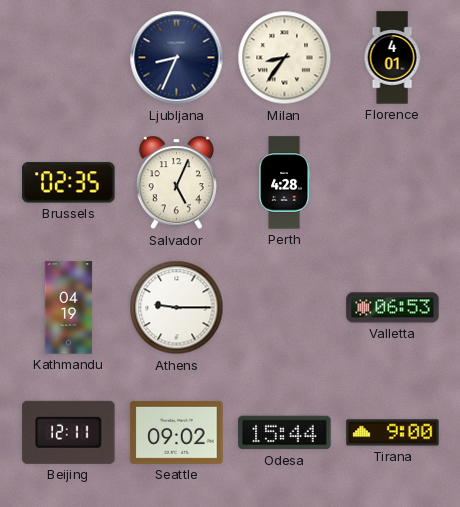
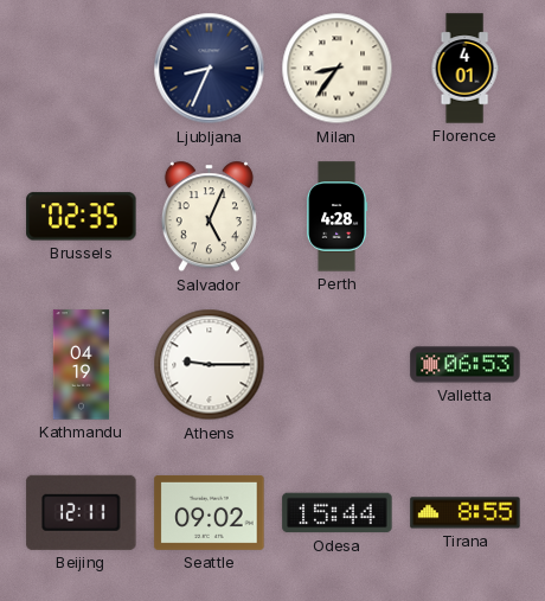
Tirana: 9:00 -> 8:55
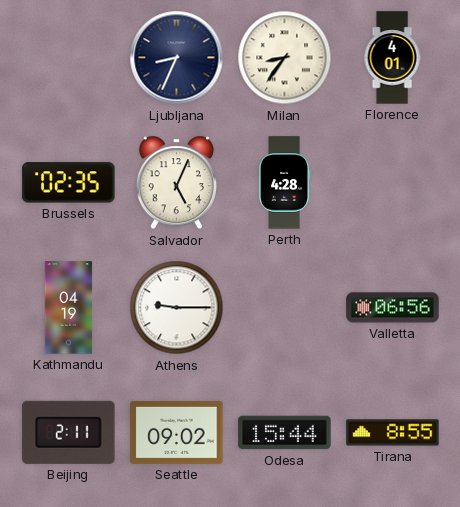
Valletta: 06:53 -> 06:56
Beijing: 12:11 -> 2:11
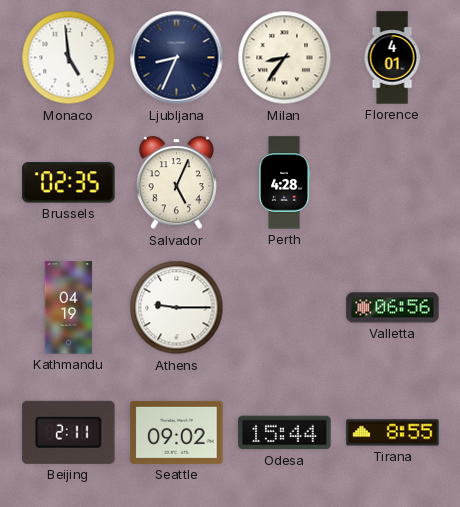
Monaco: none -> 4:59
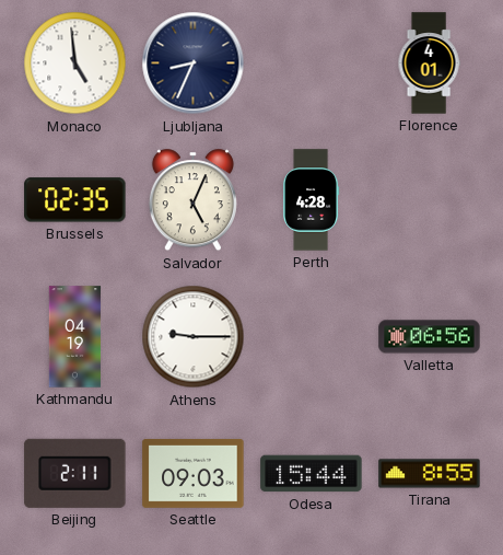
Milan: 8:36 -> none
Seattle: 09:02 -> 09:03
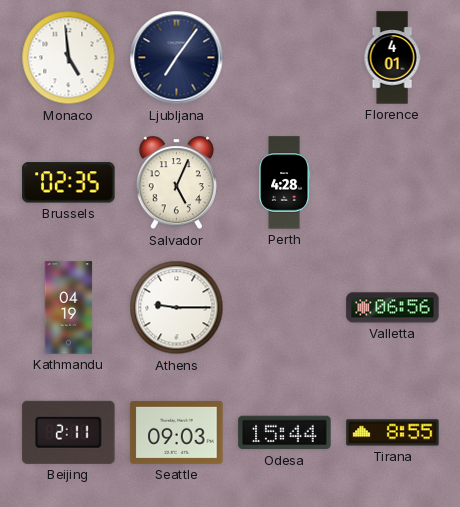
Ljubljana: 8:34 -> 7:06
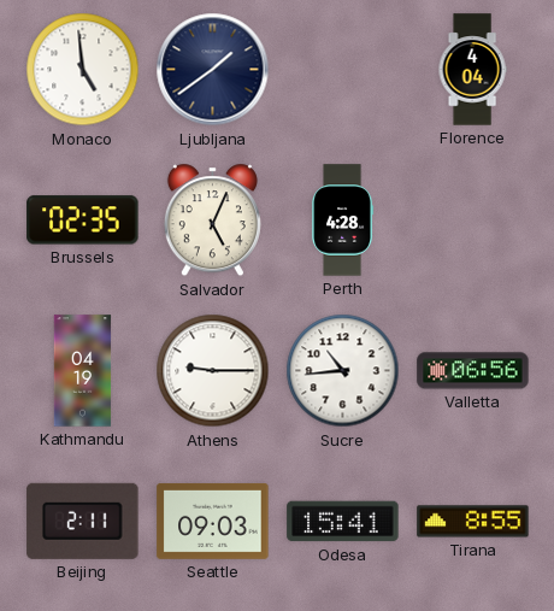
Ljubljana: 7:06 -> 1:39
Florence: 4:01 -> 4:04
Sucre: none -> 10:44
Odesa: 15:44 -> 15:41
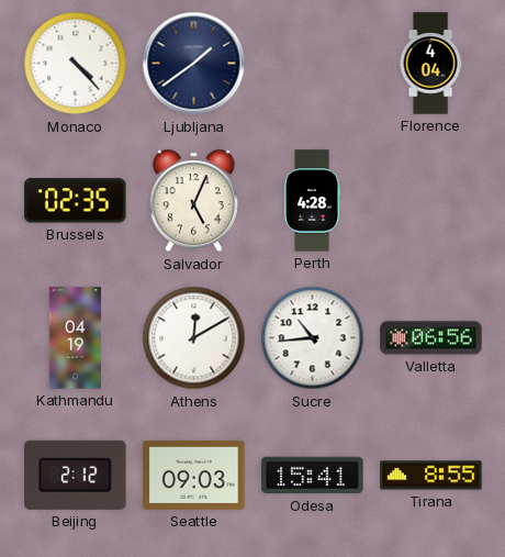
Monaco: 4:59 -> 4:23
Athens: 9:15 -> 12:10
Beijing: 2:11 -> 2:12
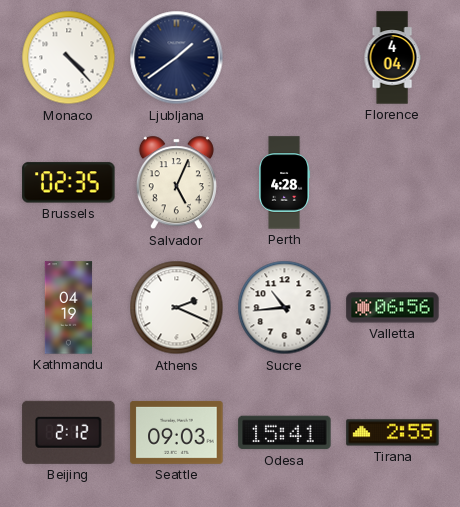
Athens: 12:10 -> 2:19
Tirana: 8:55 -> 2:55
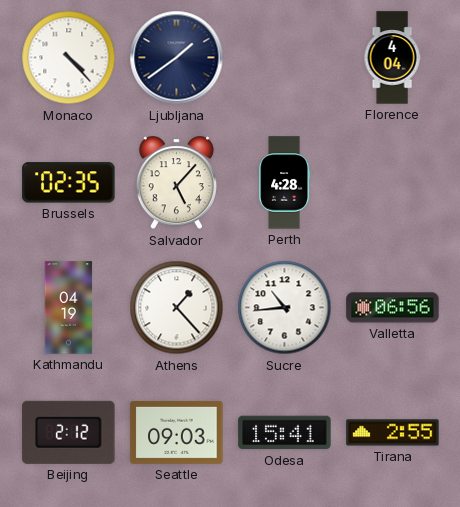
Salvador: 5:04 -> 5:07
Athens: 2:19 -> 1:23
